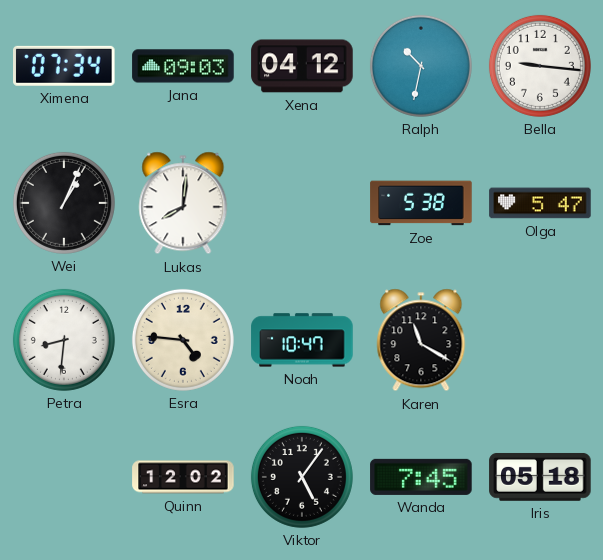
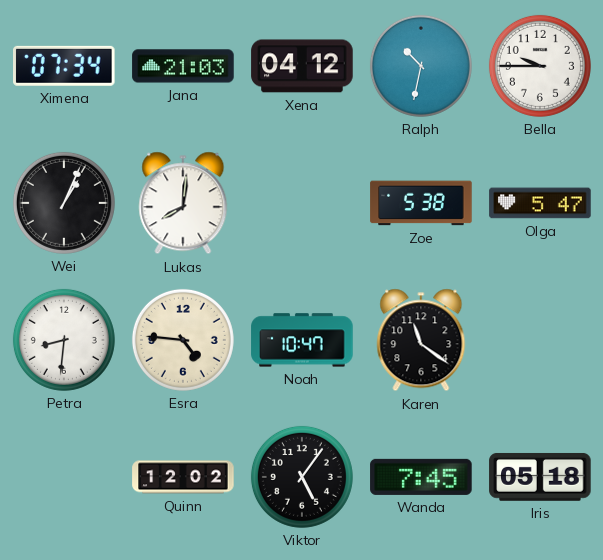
Jana: 09:03 -> 21:03
Bella: 9:16 -> 9:45
Karen: 11:20 -> 11:21
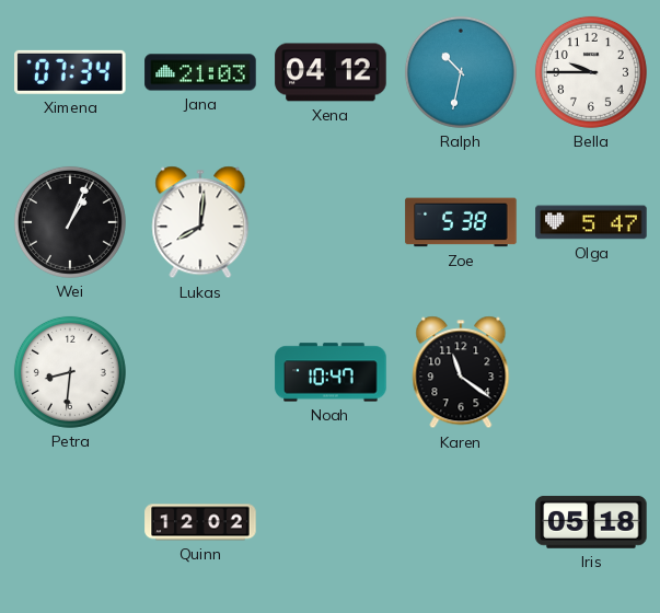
Esra: 4:46 -> none
Viktor: 5:06 -> none
Wanda: 7:45 -> none
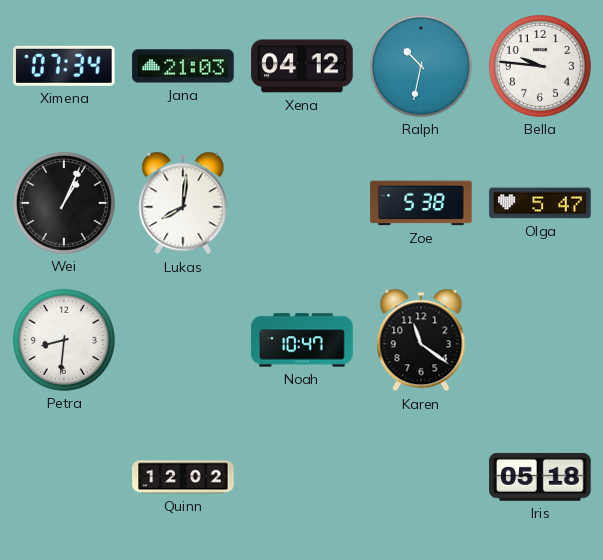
Bella: 9:45 -> 9:46
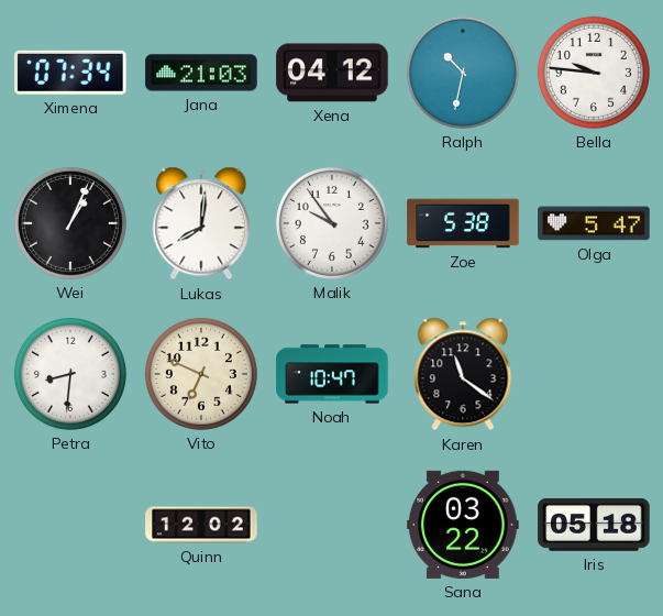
Malik: none -> 9:54
Vito: none -> 6:49
Sana: none -> 03:22
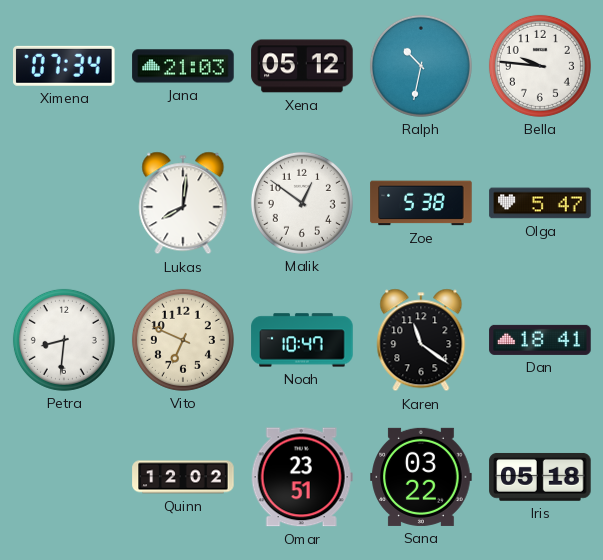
Xena: 04:12 -> 05:12
Wei: 1:04 -> none
Malik: 9:54 -> 12:51
Dan: none -> 18:41
Omar: none -> 23:51
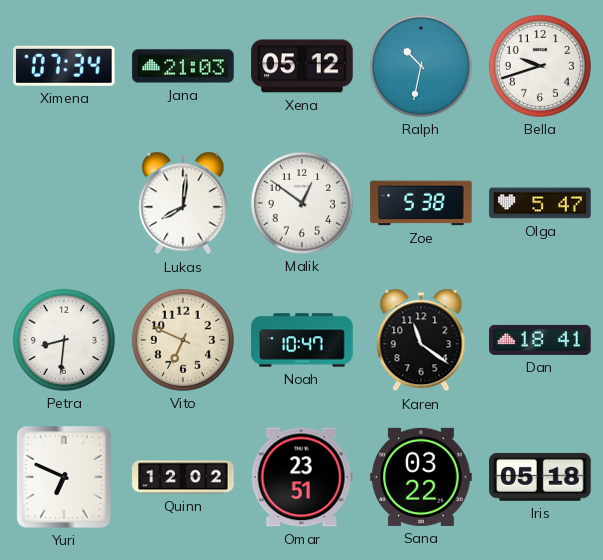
Bella: 9:46 -> 9:42
Yuri: none -> 6:49
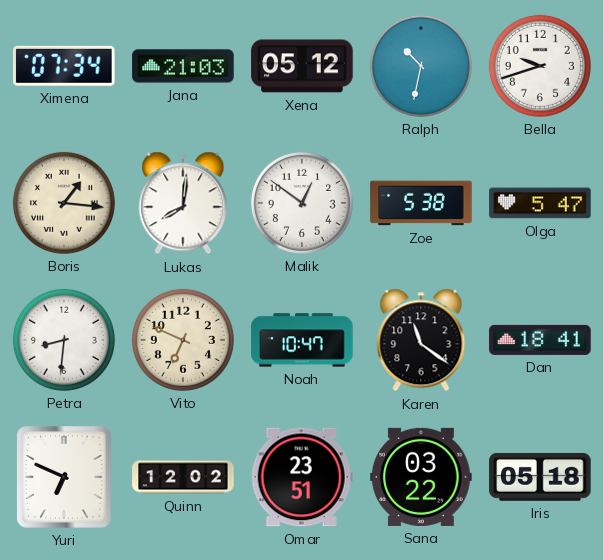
Boris: none -> 1:16
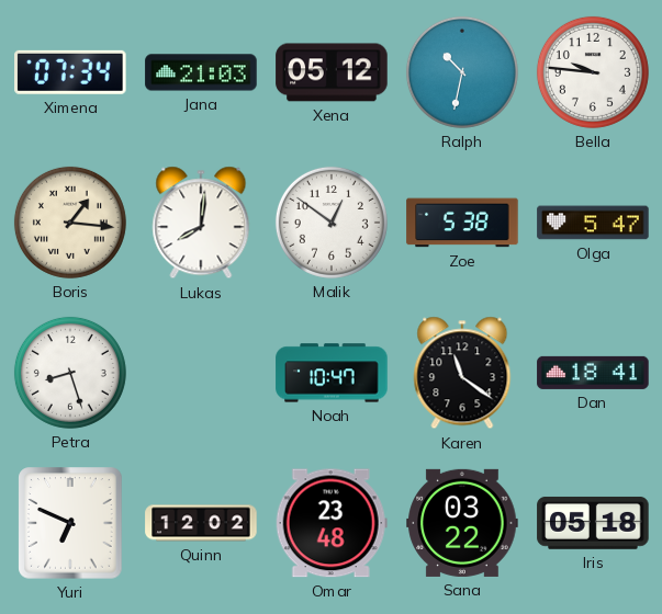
Bella: 9:42 -> 9:46
Petra: 8:31 -> 8:27
Vito: 6:49 -> none
Omar: 23:51 -> 23:48
